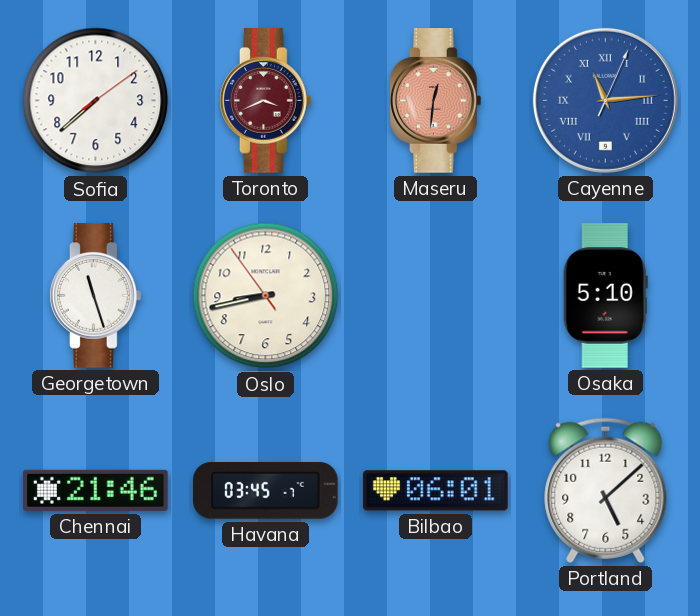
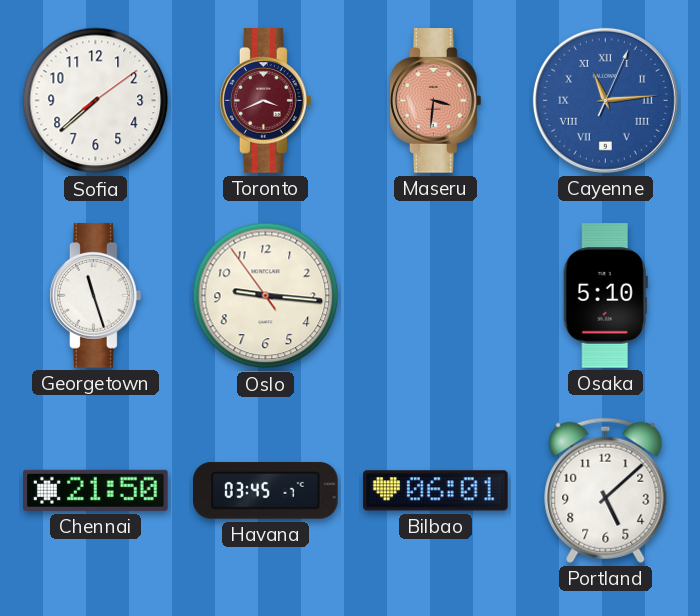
Maseru: 12:31 -> 3:31
Oslo: 8:42 -> 9:15
Chennai: 21:46 -> 21:50
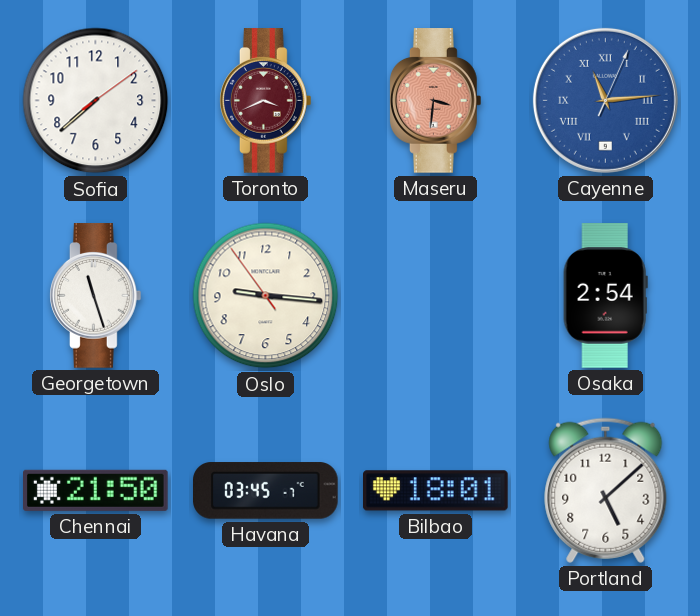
Osaka: 5:10 -> 2:54
Bilbao: 06:01 -> 18:01
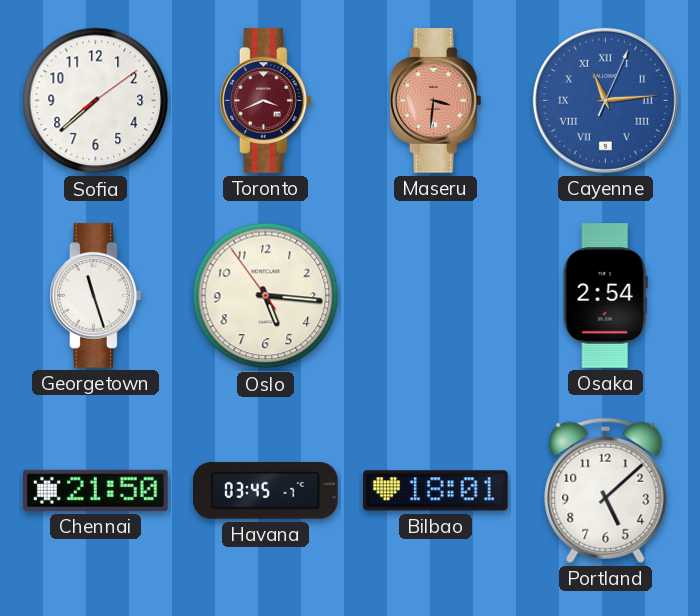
Oslo: 9:15 -> 5:15
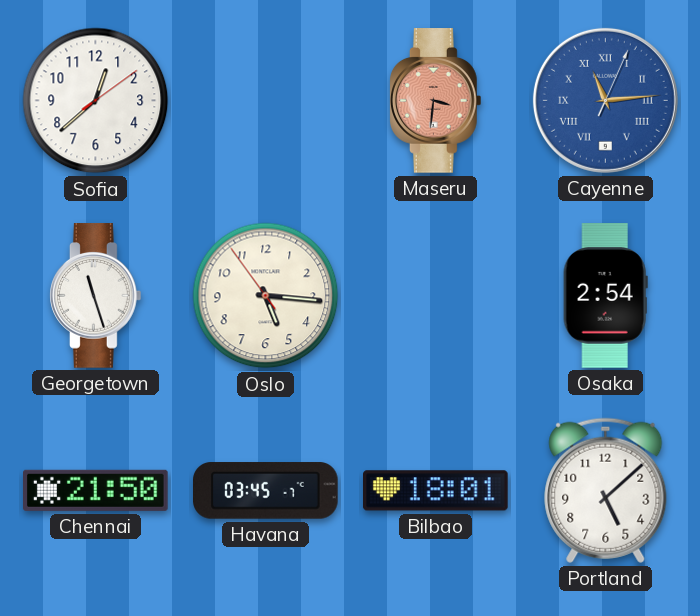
Sofia: 7:38 -> 12:38
Toronto: 3:41 -> none
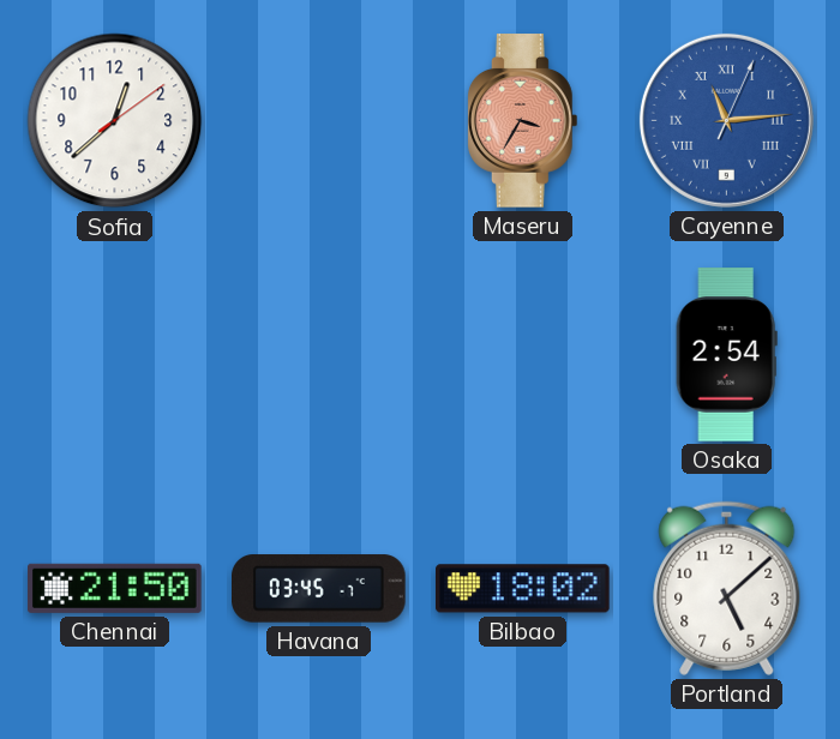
Maseru: 3:31 -> 3:35
Georgetown: 11:27 -> none
Oslo: 5:15 -> none
Bilbao: 18:01 -> 18:02
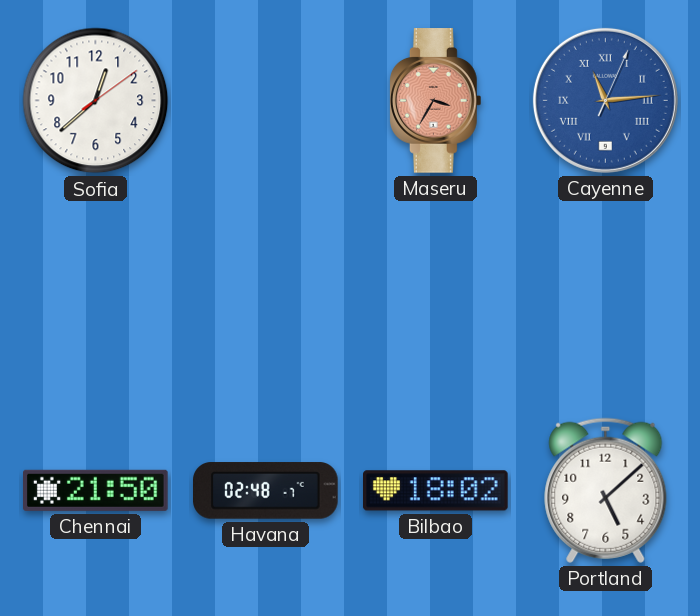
Osaka: 2:54 -> none
Havana: 03:45 -> 02:48
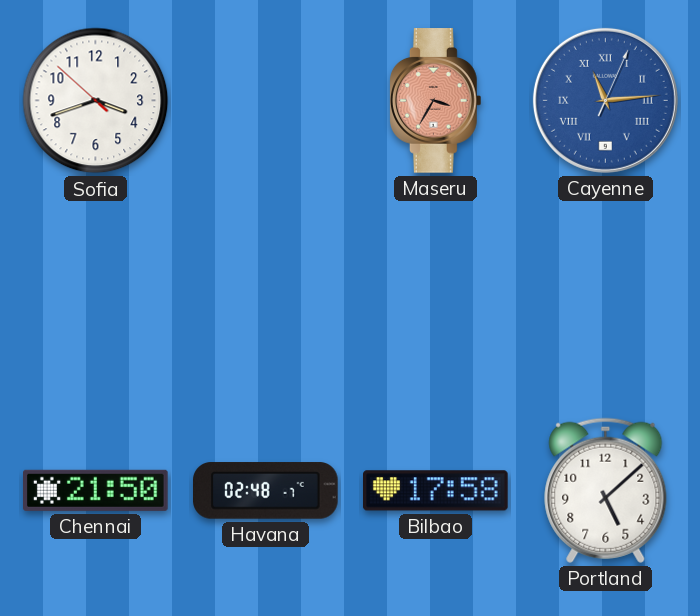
Sofia: 12:38 -> 3:41
Bilbao: 18:02 -> 17:58
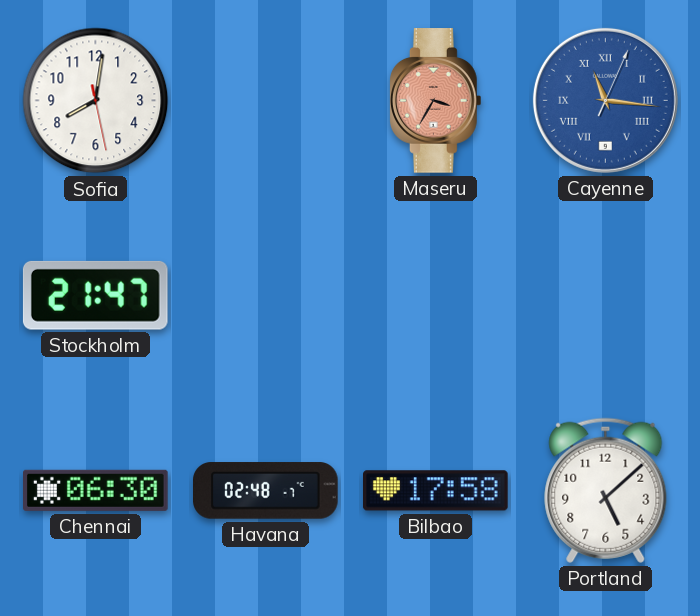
Sofia: 3:41 -> 8:01
Cayenne: 11:14 -> 11:16
Stockholm: none -> 21:47
Chennai: 21:50 -> 06:30
